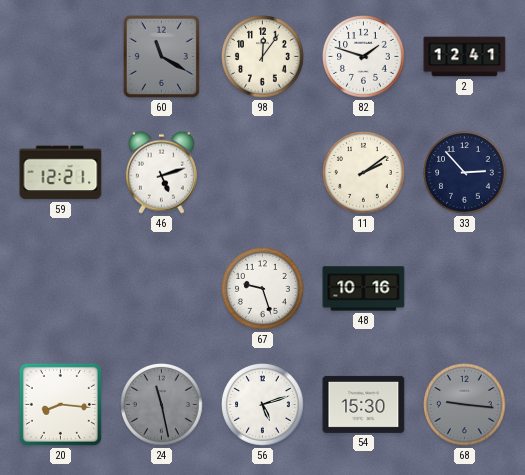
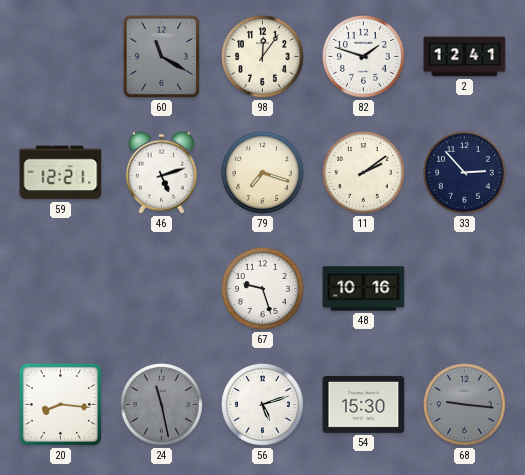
79: none -> 7:18
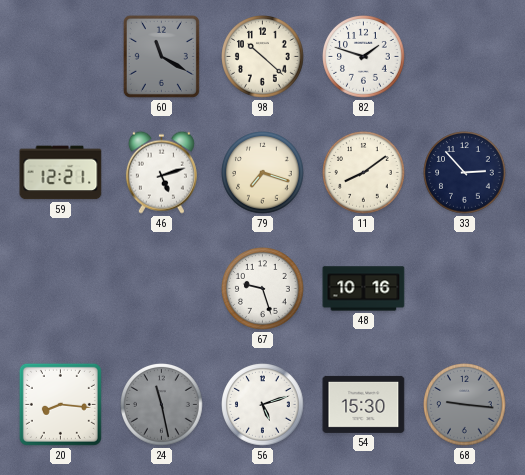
98: 12:06 -> 10:22
2: 12:41 -> none
11: 2:09 -> 8:09
